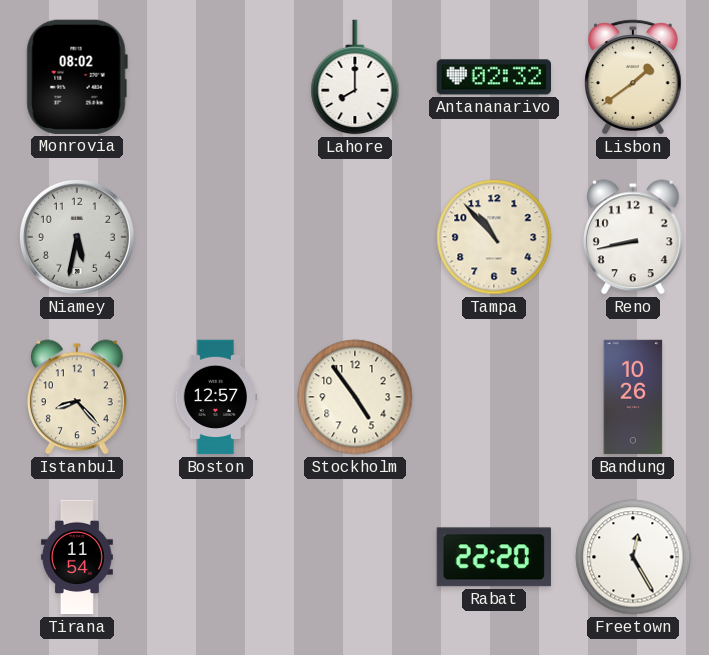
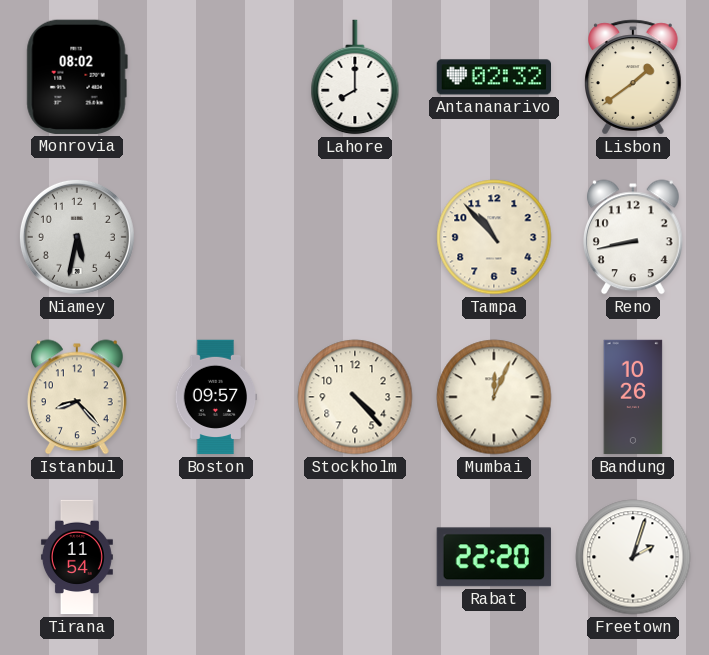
Boston: 12:57 -> 09:57
Stockholm: 4:54 -> 4:23
Mumbai: none -> 12:04
Freetown: 12:25 -> 2:03
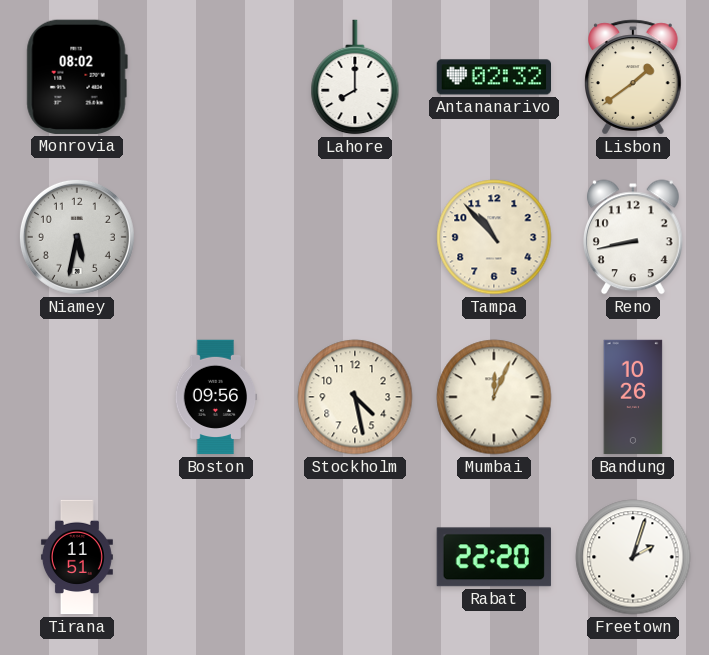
Istanbul: 8:23 -> none
Boston: 09:57 -> 09:56
Stockholm: 4:23 -> 4:28
Tirana: 11:54 -> 11:51
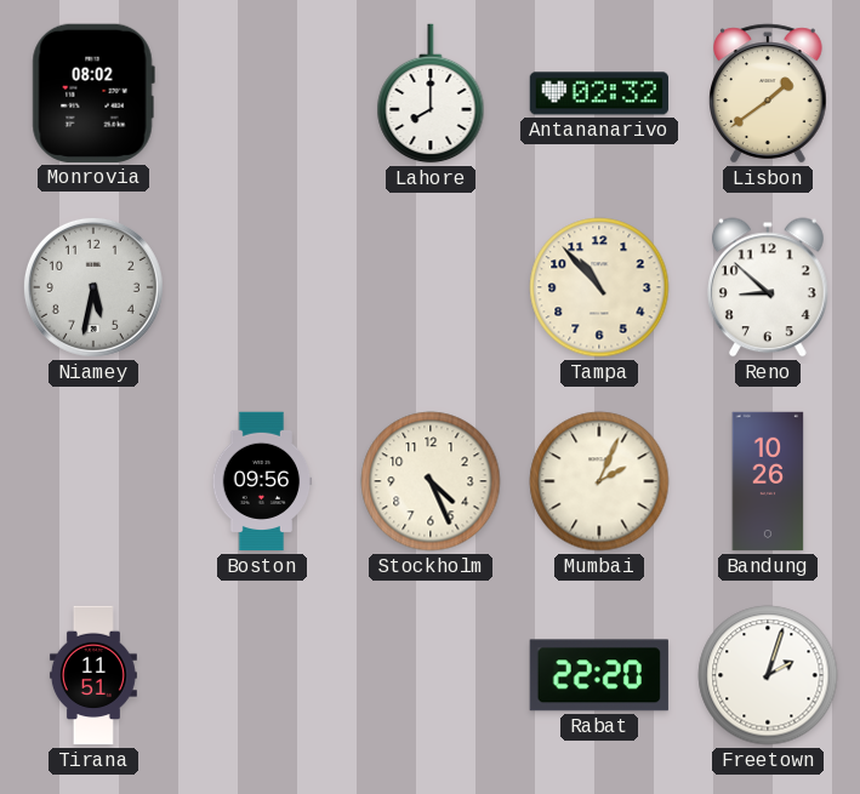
Reno: 8:43 -> 8:52
Stockholm: 4:28 -> 4:26
Mumbai: 12:04 -> 2:04
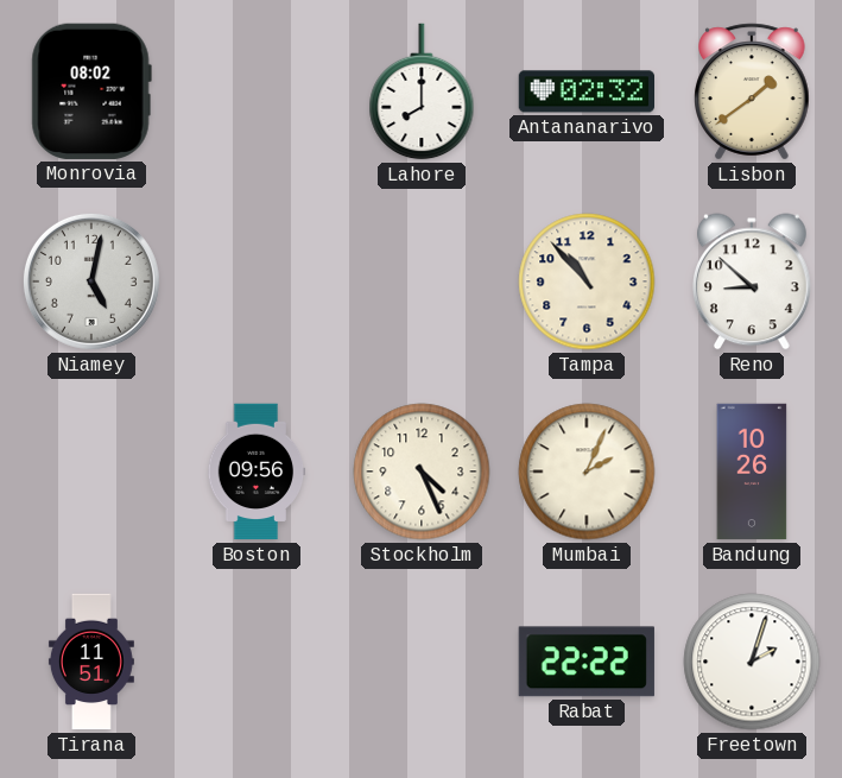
Niamey: 5:32 -> 5:02
Rabat: 22:20 -> 22:22
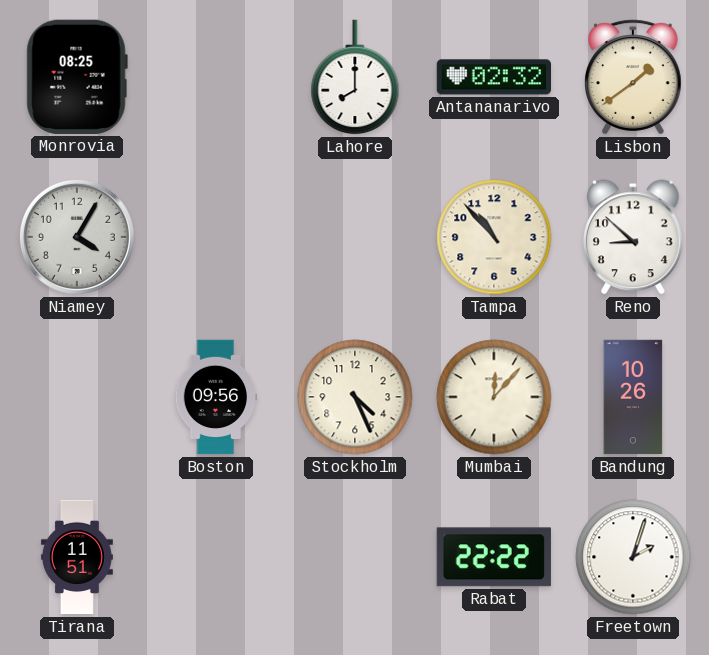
Monrovia: 08:02 -> 08:25
Niamey: 5:02 -> 4:05
Mumbai: 2:04 -> 12:07
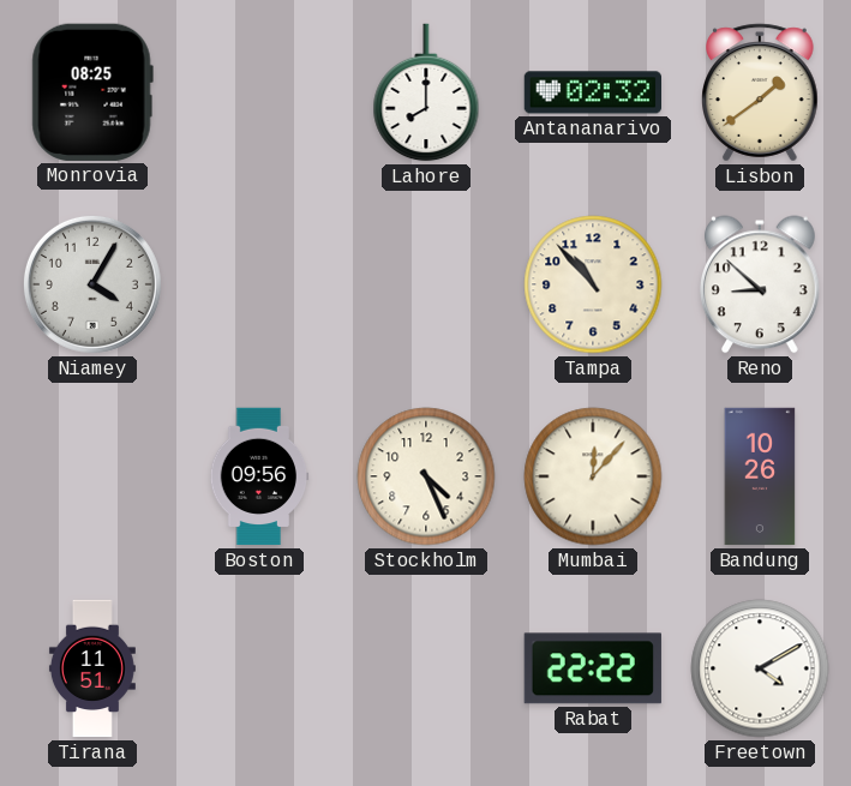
Freetown: 2:03 -> 4:10
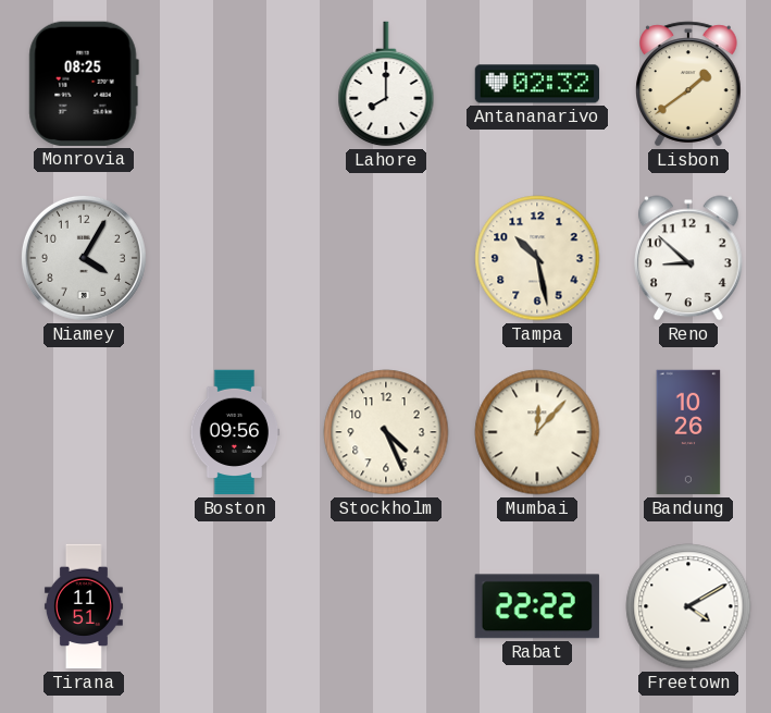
Tampa: 10:53 -> 10:28
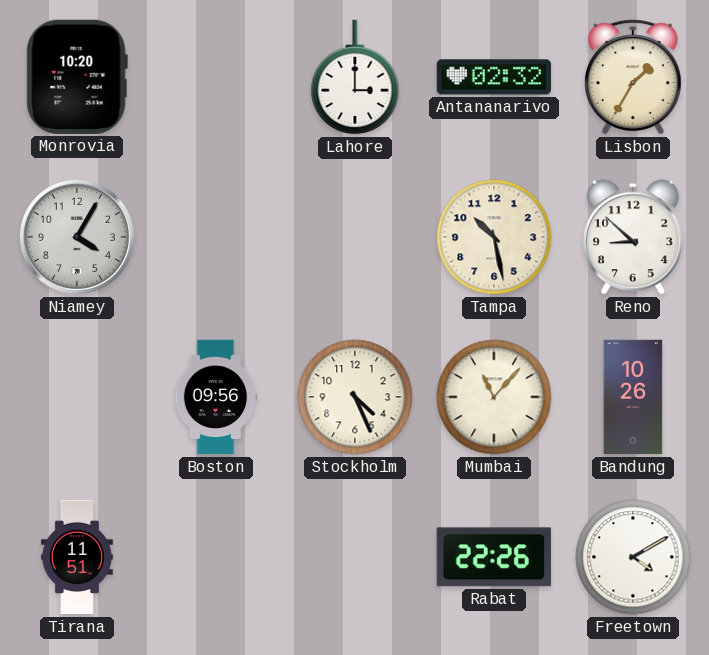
Monrovia: 08:25 -> 10:20
Lahore: 8:00 -> 3:00
Lisbon: 1:39 -> 1:35
Mumbai: 12:07 -> 11:07
Rabat: 22:22 -> 22:26
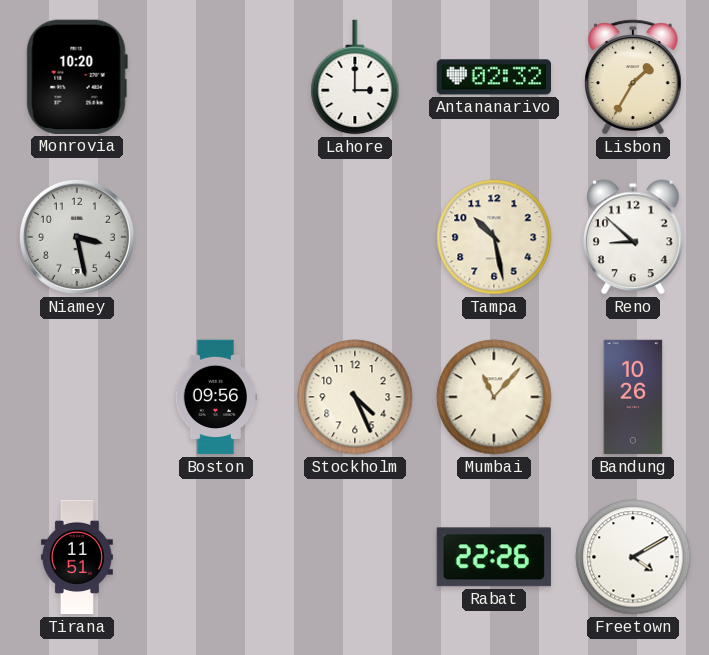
Niamey: 4:05 -> 3:28
